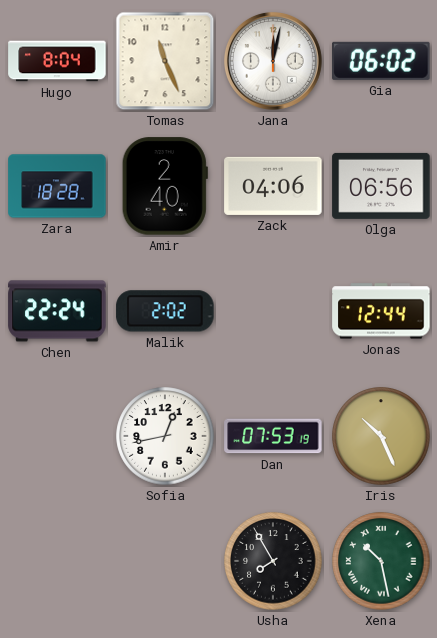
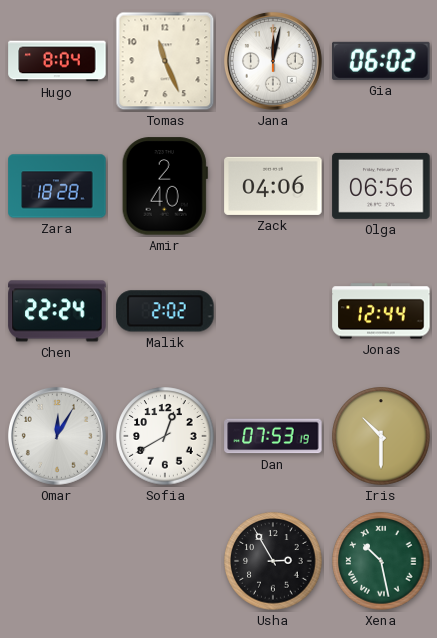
Omar: none -> 12:05
Sofia: 12:43 -> 12:40
Iris: 10:26 -> 10:30
Usha: 7:55 -> 2:55
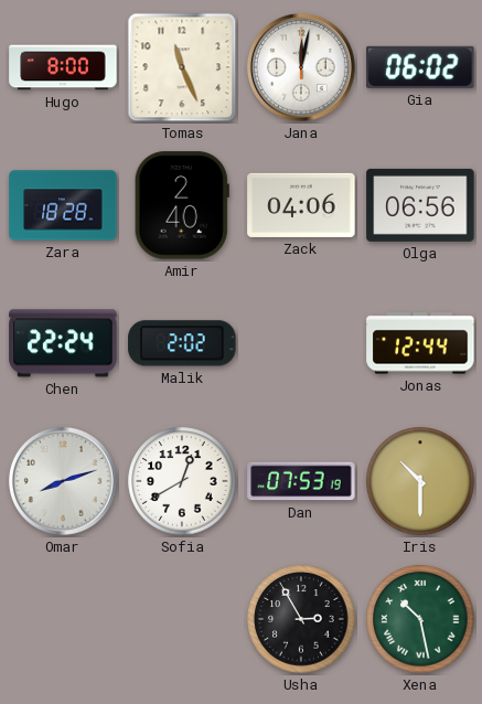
Hugo: 8:04 -> 8:00
Omar: 12:05 -> 8:12
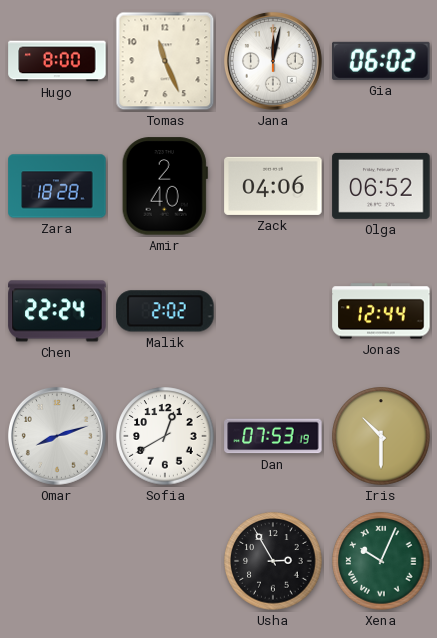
Olga: 06:56 -> 06:52
Xena: 10:28 -> 10:04
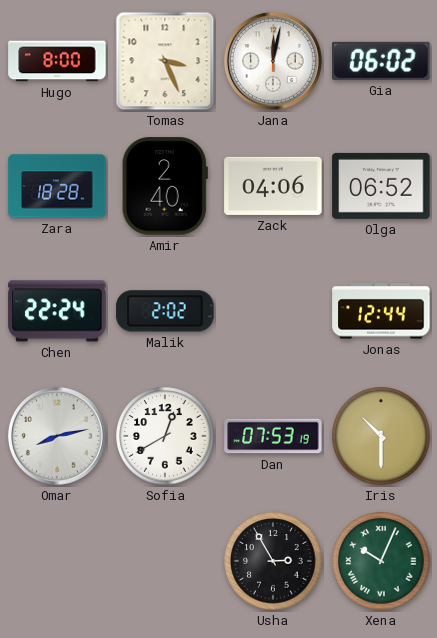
Tomas: 11:26 -> 3:26
Omar: 8:12 -> 8:13
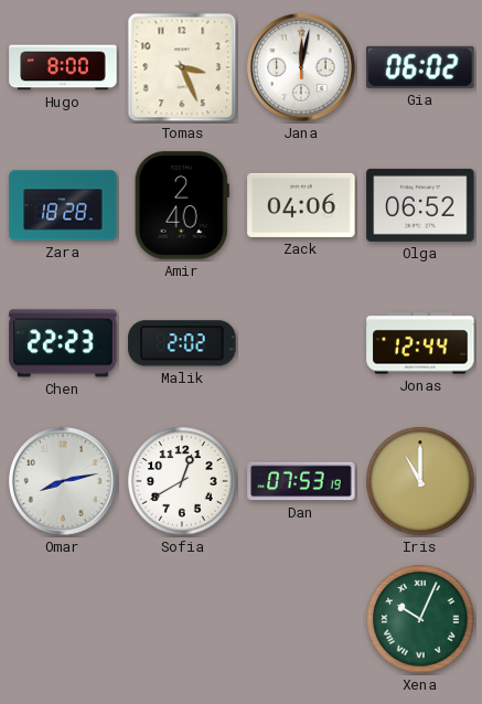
Chen: 22:24 -> 22:23
Iris: 10:30 -> 11:00
Usha: 2:55 -> none
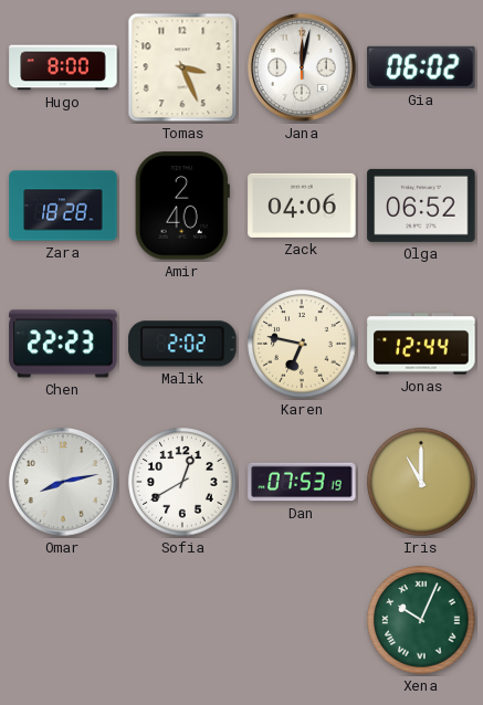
Karen: none -> 6:47
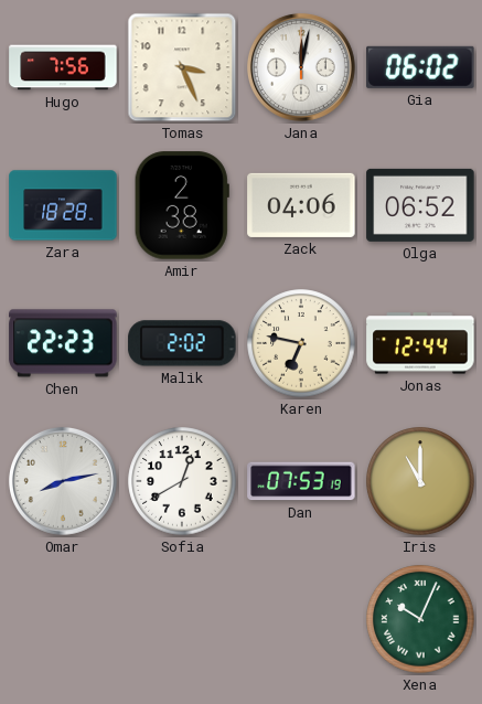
Hugo: 8:00 -> 7:56
Amir: 2:40 -> 2:38
